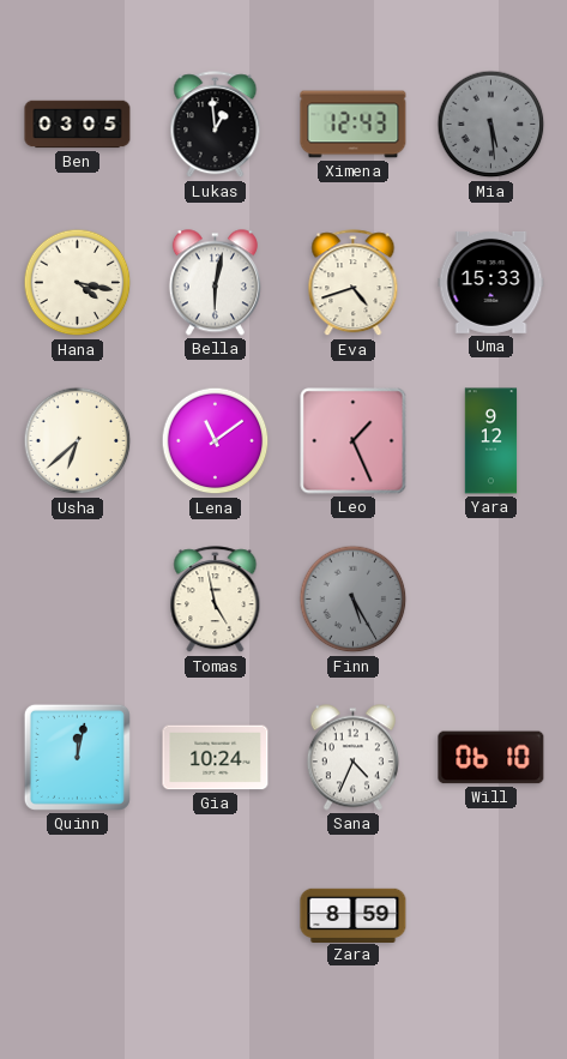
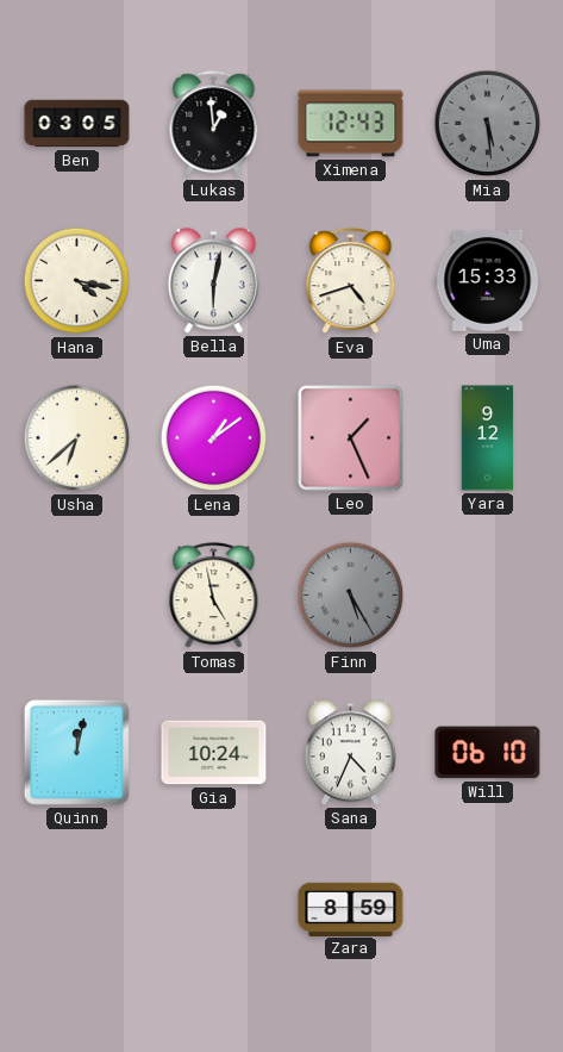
Lena: 11:09 -> 1:09
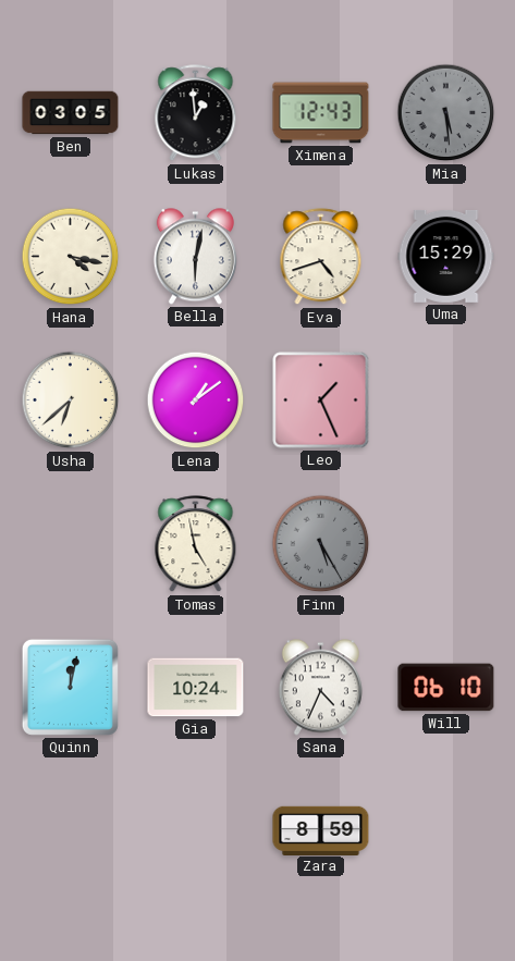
Uma: 15:33 -> 15:29
Yara: 9:12 -> none
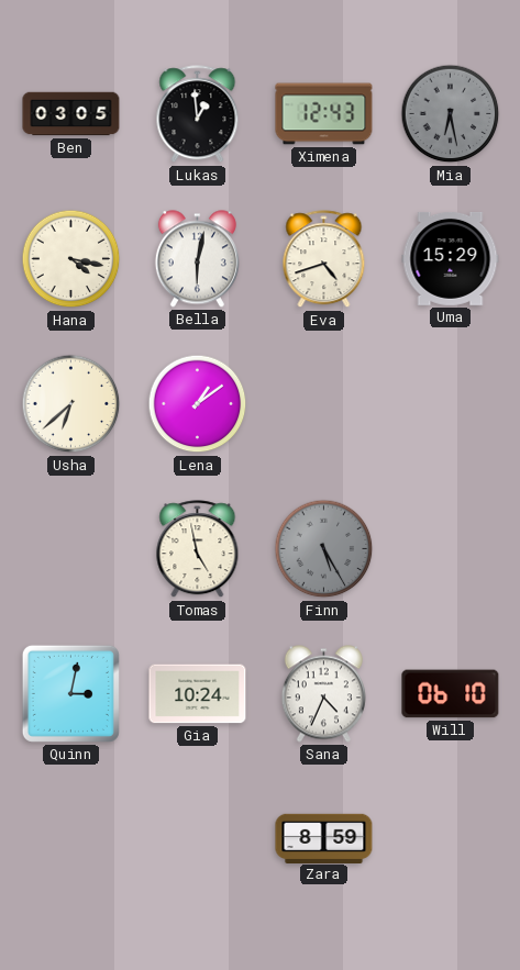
Mia: 5:29 -> 6:28
Leo: 1:26 -> none
Quinn: 12:02 -> 3:02
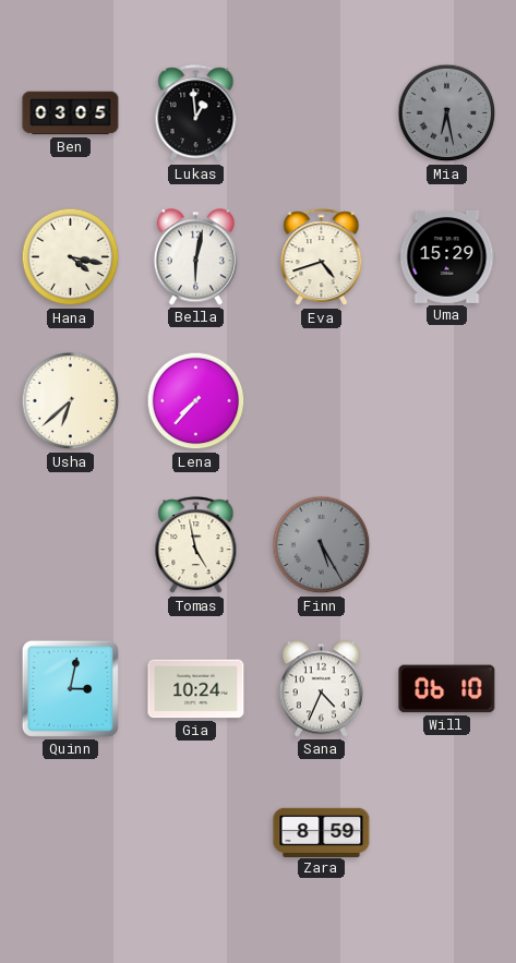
Ximena: 12:43 -> none
Lena: 1:09 -> 7:37
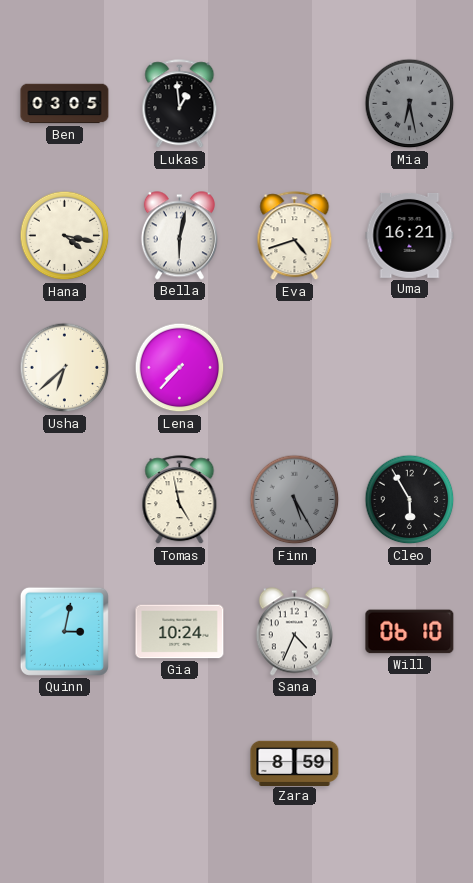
Uma: 15:29 -> 16:21
Cleo: none -> 5:55
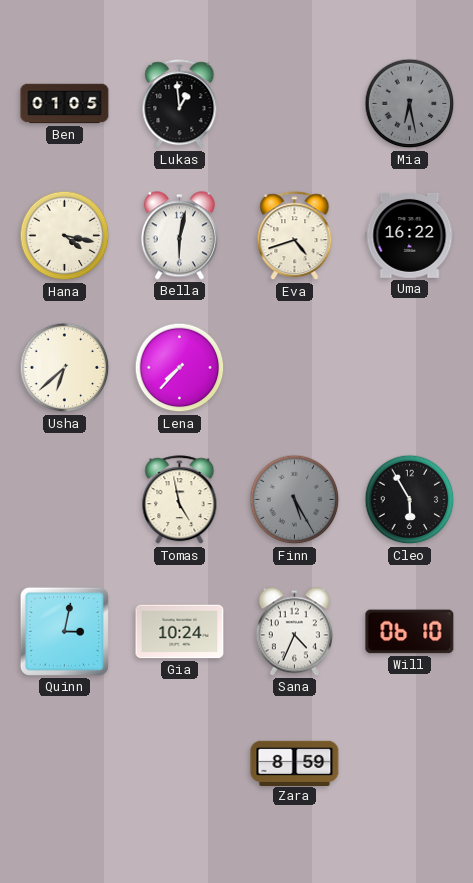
Ben: 03:05 -> 01:05
Uma: 16:21 -> 16:22
